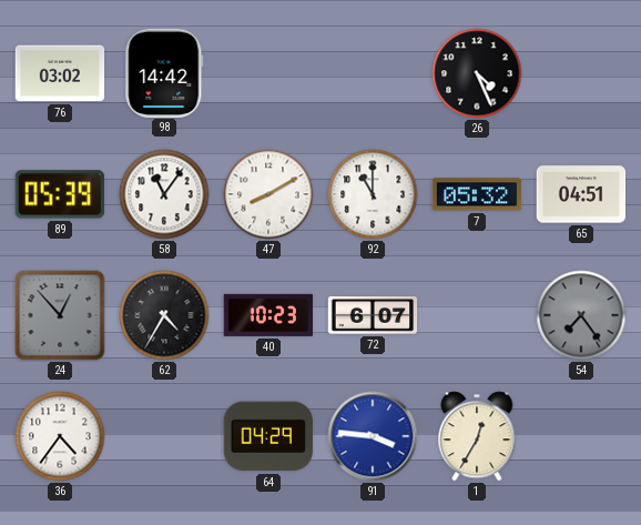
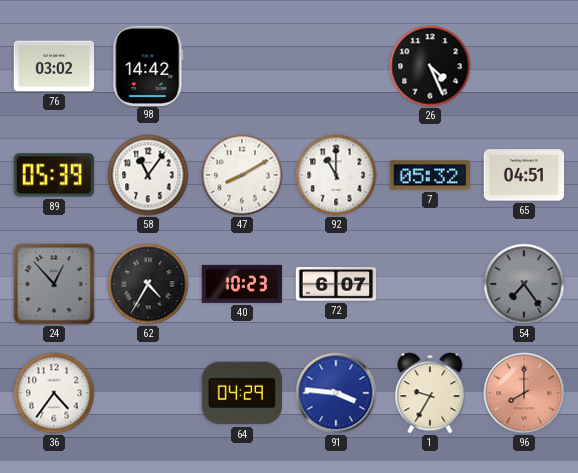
1: 12:35 -> 9:35
96: none -> 8:00
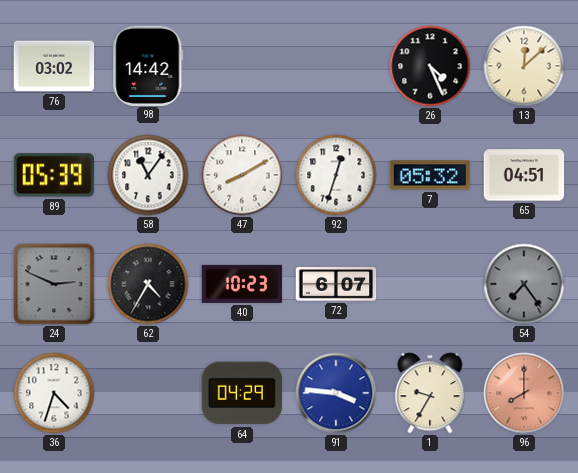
13: none -> 12:08
92: 11:00 -> 12:33
24: 12:53 -> 2:49
36: 4:36 -> 4:33
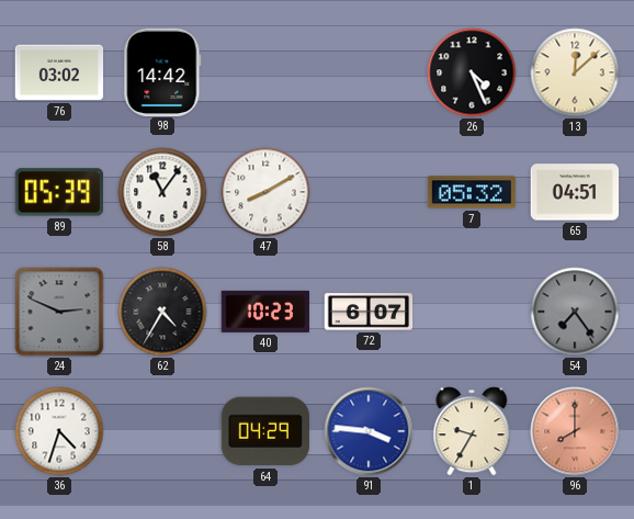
92: 12:33 -> none
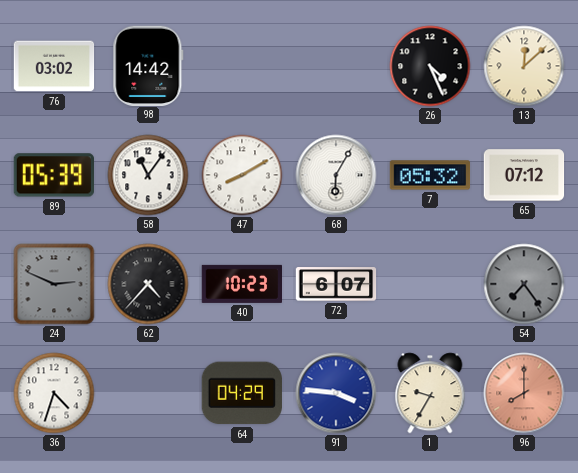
68: none -> 6:05
65: 04:51 -> 07:12
62: 4:35 -> 4:37
